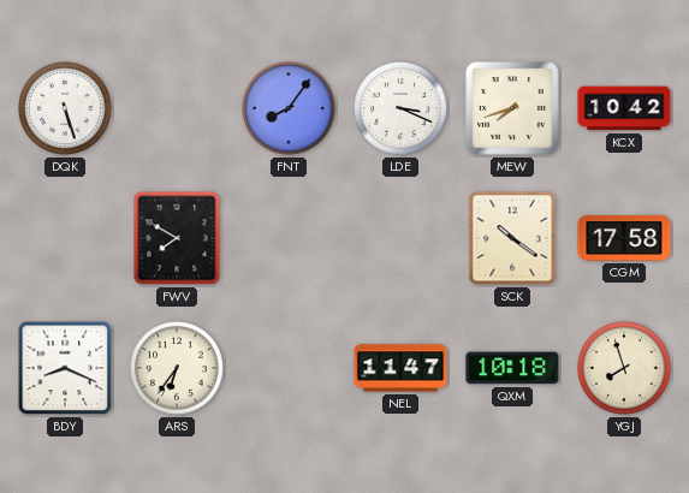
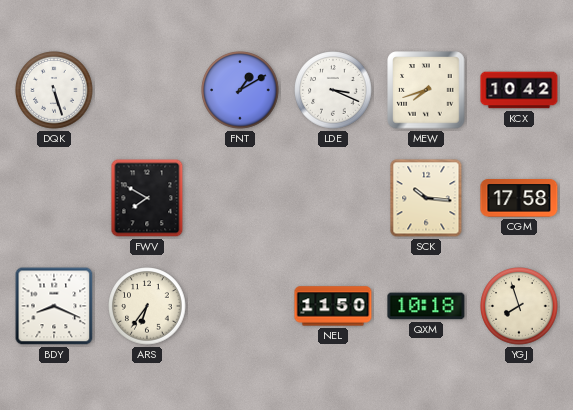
FNT: 8:06 -> 1:10
SCK: 10:21 -> 10:16
NEL: 11:47 -> 11:50
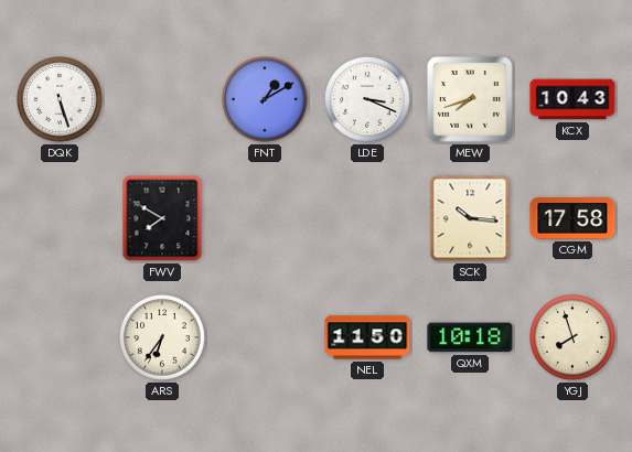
KCX: 10:42 -> 10:43
BDY: 8:19 -> none
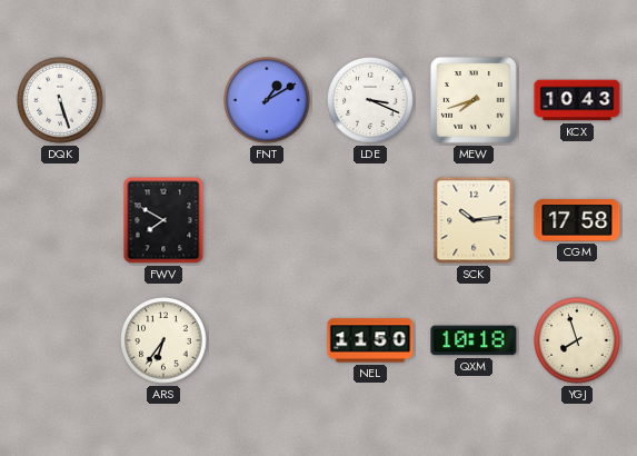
SCK: 10:16 -> 10:14
